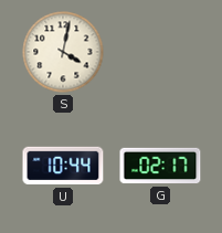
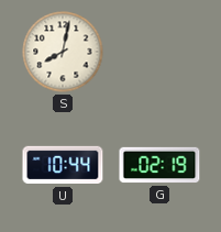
S: 4:02 -> 8:02
G: 02:17 -> 02:19
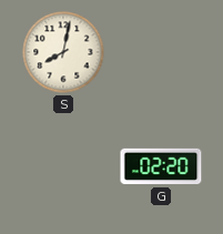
U: 10:44 -> none
G: 02:19 -> 02:20
